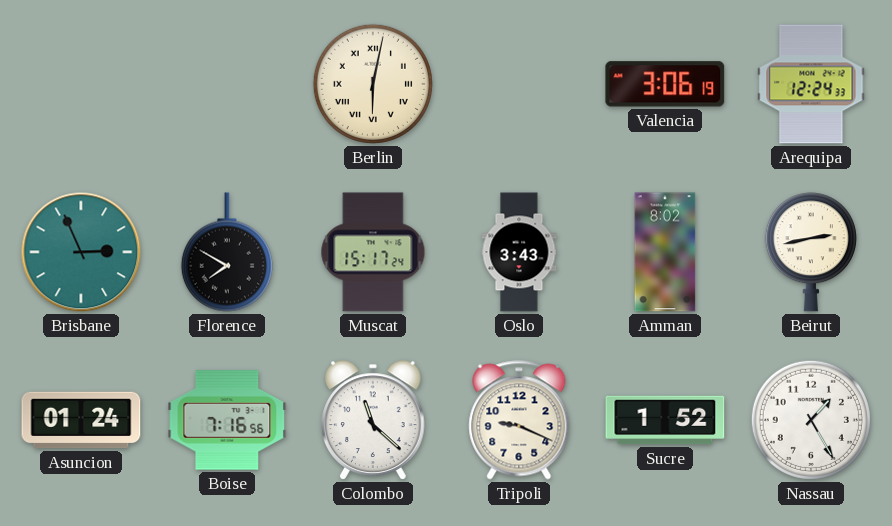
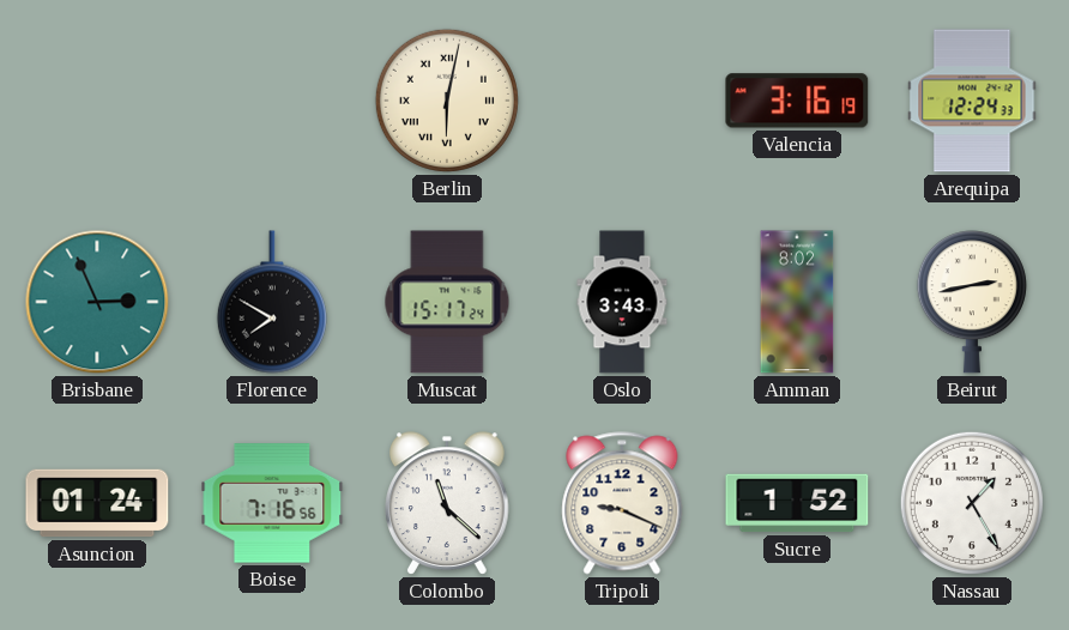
Valencia: 3:06 -> 3:16
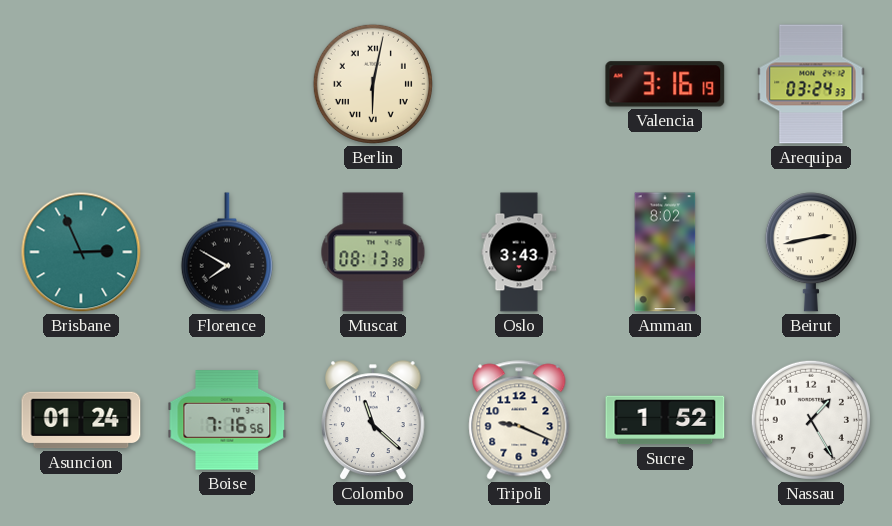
Arequipa: 12:24 -> 03:24
Muscat: 15:17 -> 08:13
